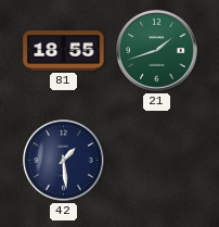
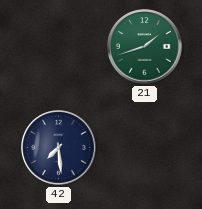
81: 18:55 -> none
42: 1:29 -> 7:29
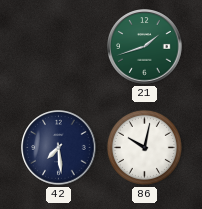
86: none -> 10:02
